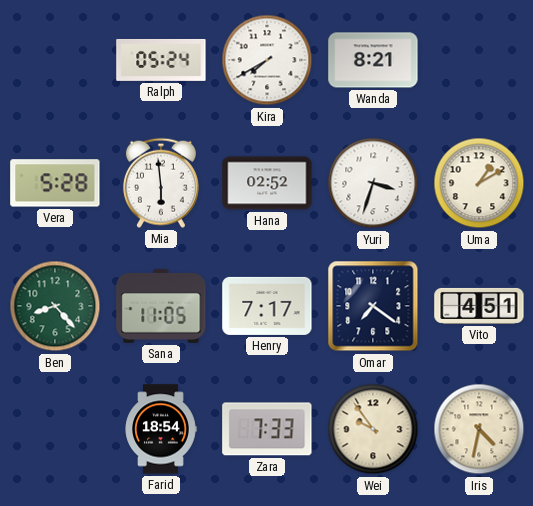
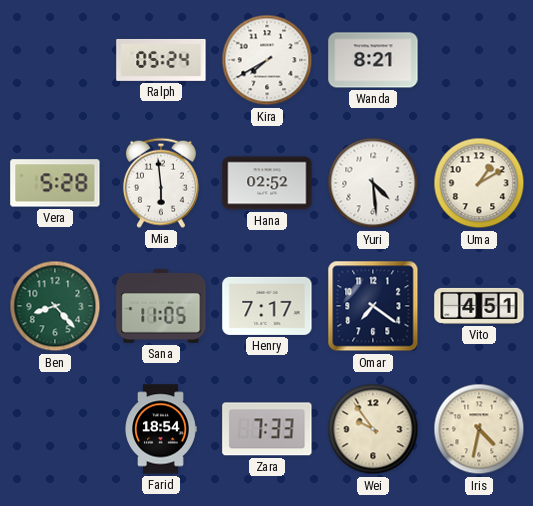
Yuri: 3:33 -> 4:29
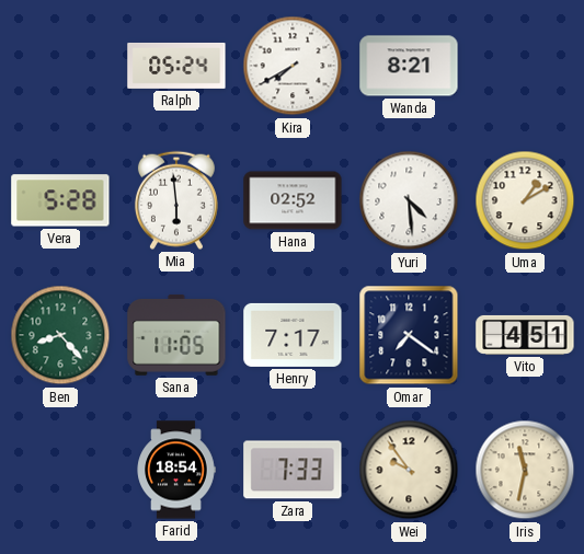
Iris: 4:32 -> 11:32
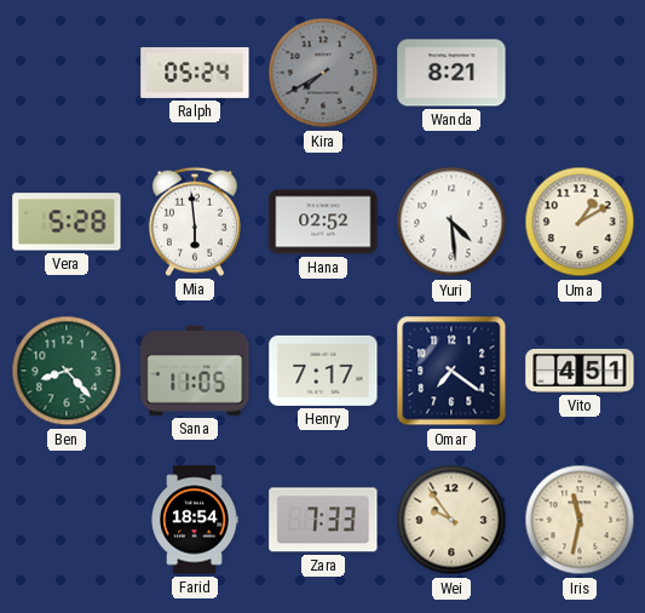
Kira dial: white -> grey
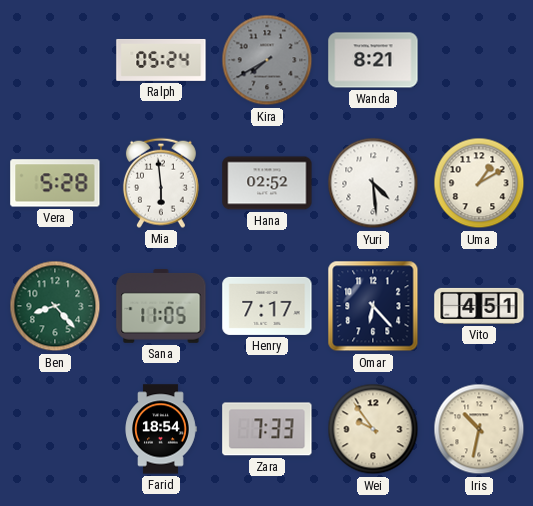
Omar: 7:21 -> 6:23
Iris: 11:32 -> 10:32
